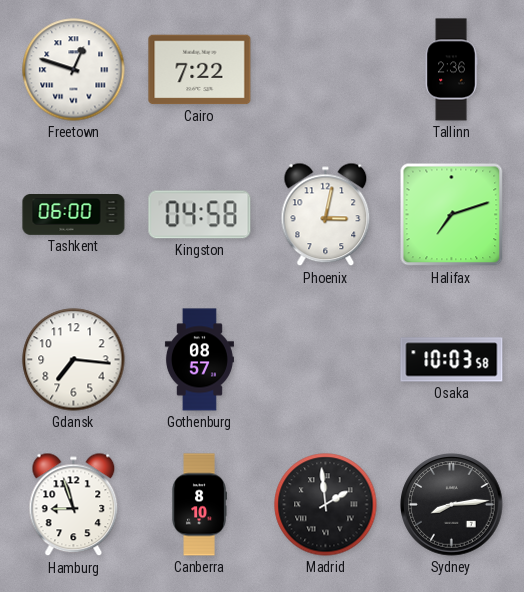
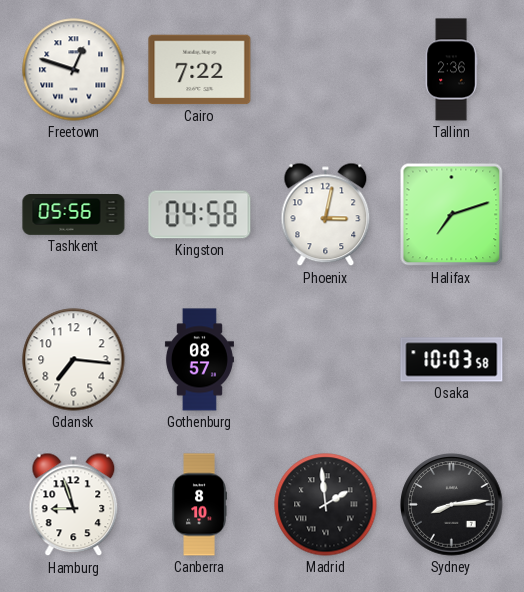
Tashkent: 06:00 -> 05:56
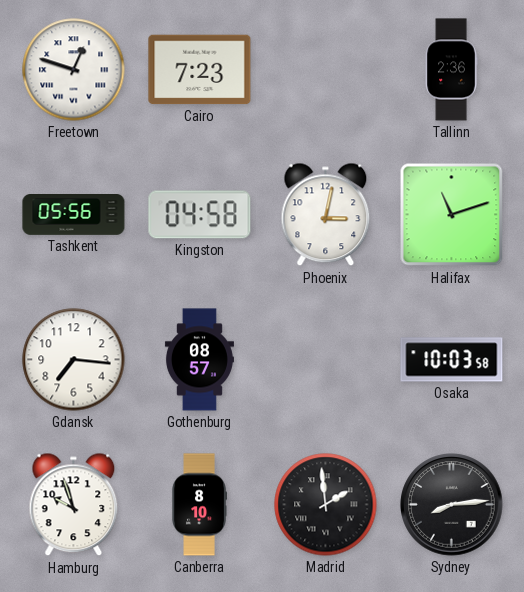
Cairo: 7:22 -> 7:23
Halifax: 7:12 -> 11:12
Hamburg: 8:57 -> 9:57
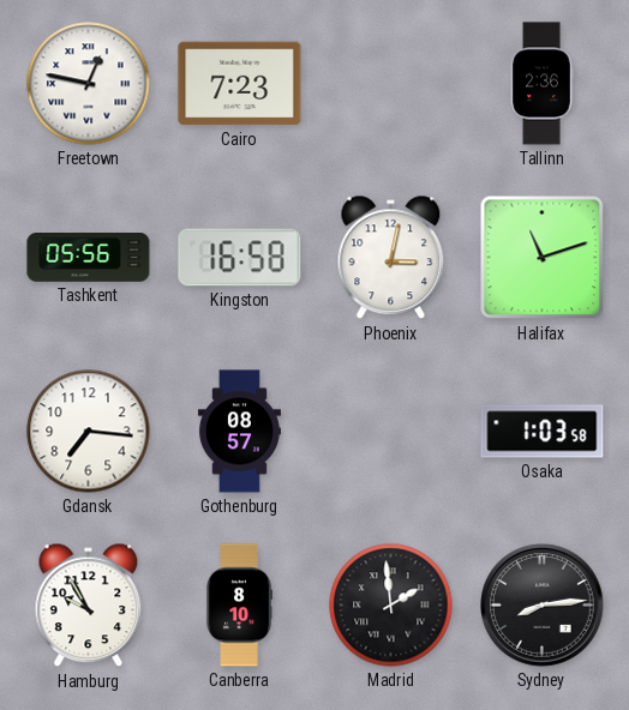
Freetown: 12:48 -> 12:47
Kingston: 04:58 -> 16:58
Osaka: 10:03 -> 1:03
Hamburg: 9:57 -> 9:55
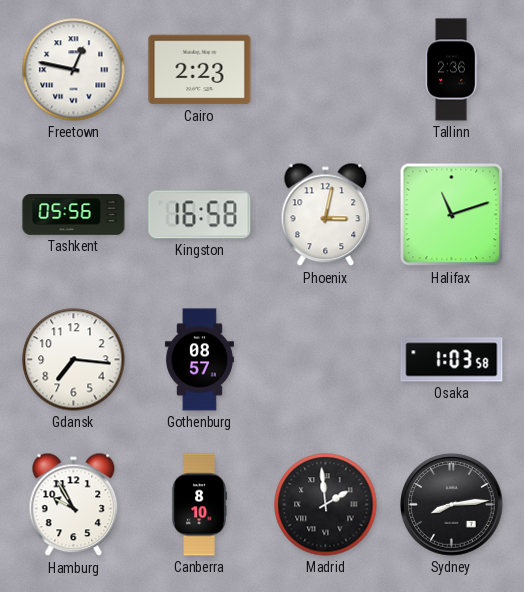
Cairo: 7:23 -> 2:23
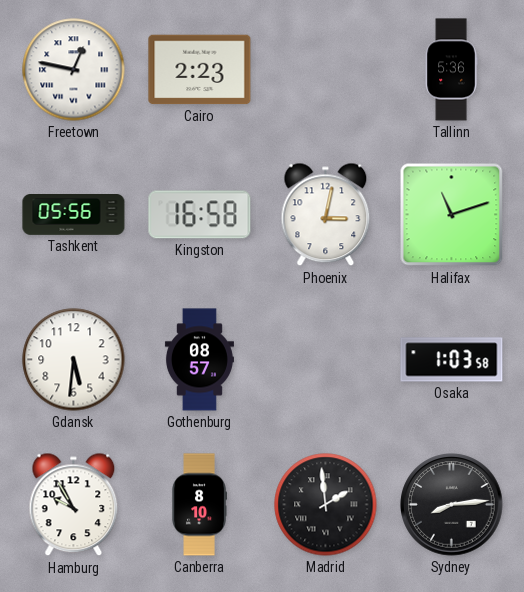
Tallinn: 2:36 -> 5:36
Gdansk: 7:16 -> 5:31
